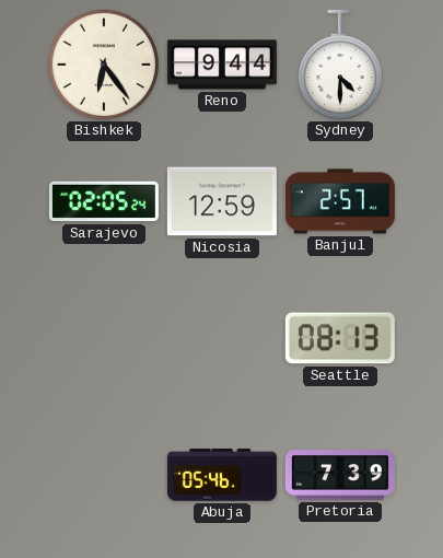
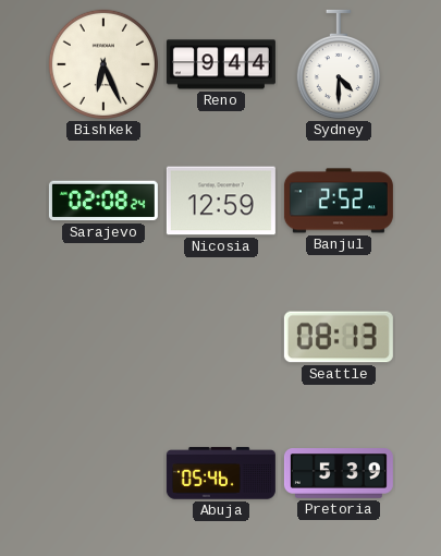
Bishkek: 6:24 -> 6:26
Sarajevo: 02:05 -> 02:08
Banjul: 2:57 -> 2:52
Pretoria: 7:39 -> 5:39
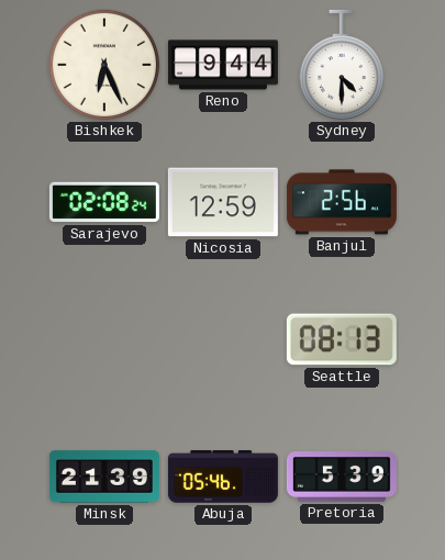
Banjul: 2:52 -> 2:56
Minsk: none -> 21:39
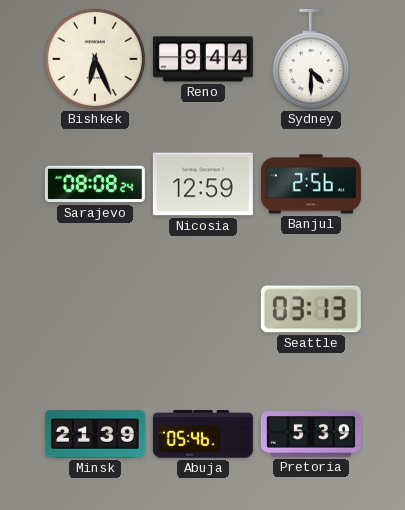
Sarajevo: 02:08 -> 08:08
Seattle: 08:13 -> 03:13
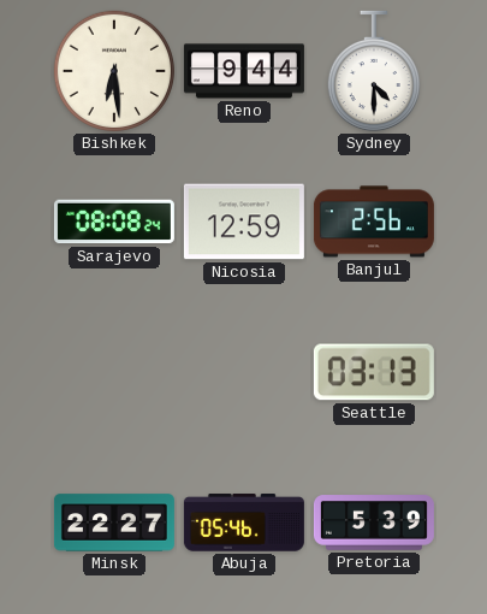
Bishkek: 6:26 -> 6:29
Minsk: 21:39 -> 22:27
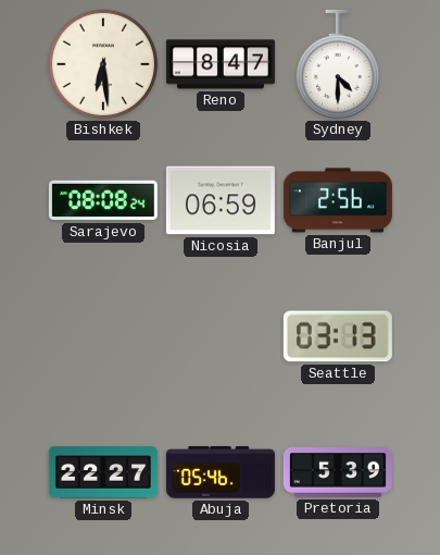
Reno: 9:44 -> 8:47
Nicosia: 12:59 -> 06:59
